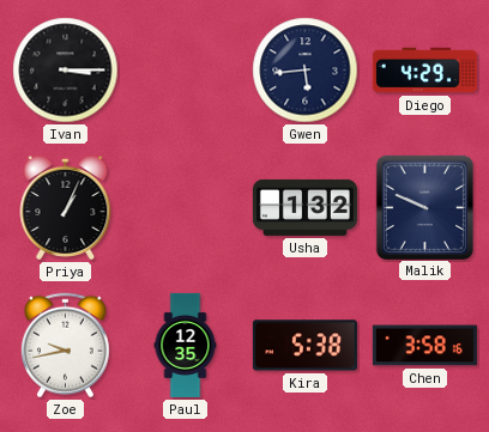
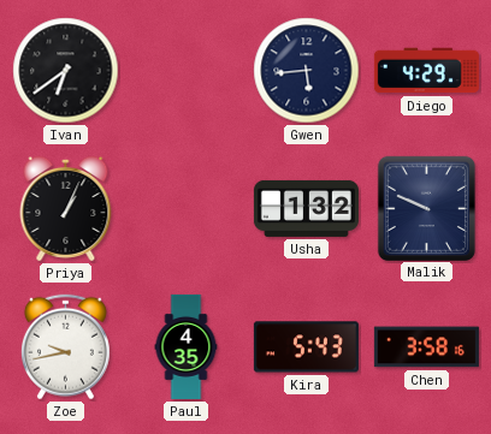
Ivan: 3:15 -> 6:39
Paul: 12:35 -> 4:35
Kira: 5:38 -> 5:43
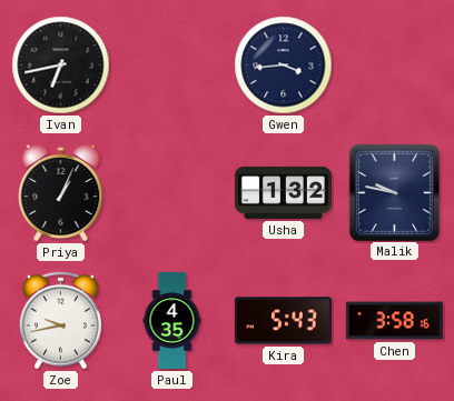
Ivan: 6:39 -> 6:43
Gwen: 5:44 -> 3:44
Diego: 4:29 -> none
Malik: 9:49 -> 9:47
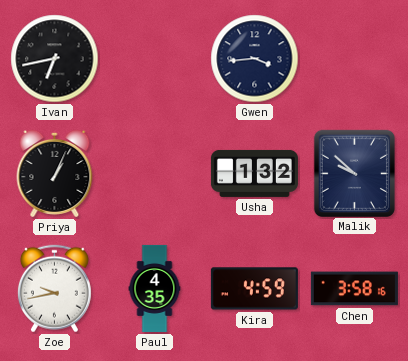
Malik: 9:47 -> 9:52
Kira: 5:43 -> 4:59
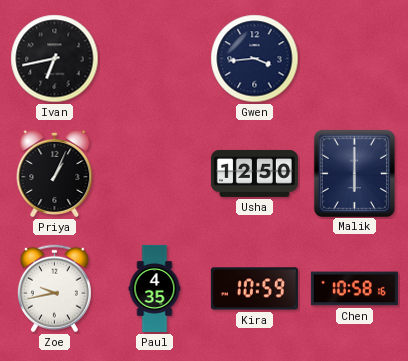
Usha: 1:32 -> 12:50
Malik: 9:52 -> 6:00
Kira: 4:59 -> 10:59
Chen: 3:58 -> 10:58
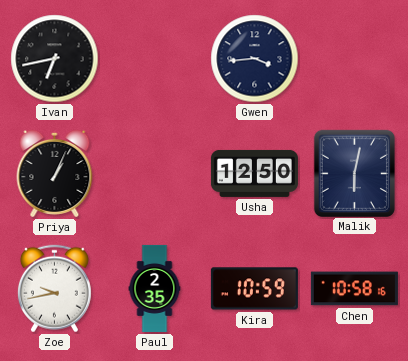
Malik: 6:00 -> 6:02
Paul: 4:35 -> 2:35
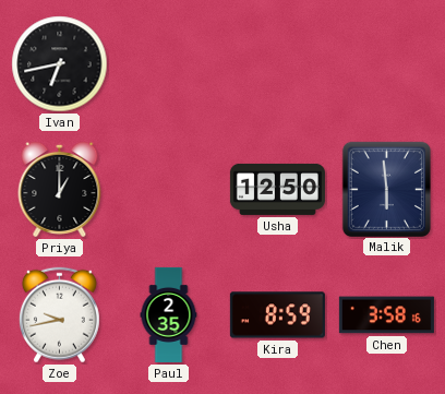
Gwen: 3:44 -> none
Priya: 1:04 -> 1:00
Malik: 6:02 -> 5:59
Kira: 10:59 -> 8:59
Chen: 10:58 -> 3:58
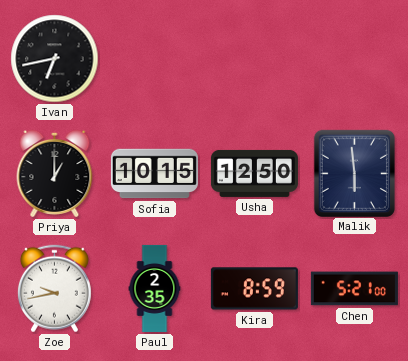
Sofia: none -> 10:15
Chen: 3:58 -> 5:21
